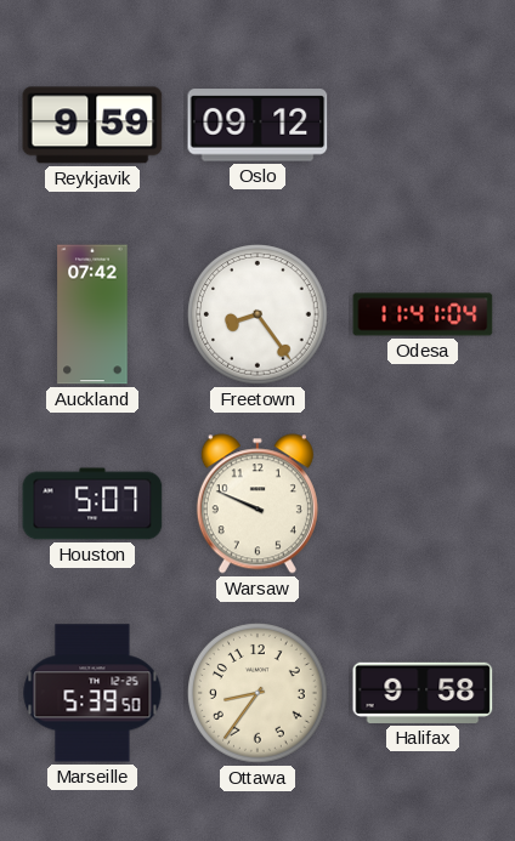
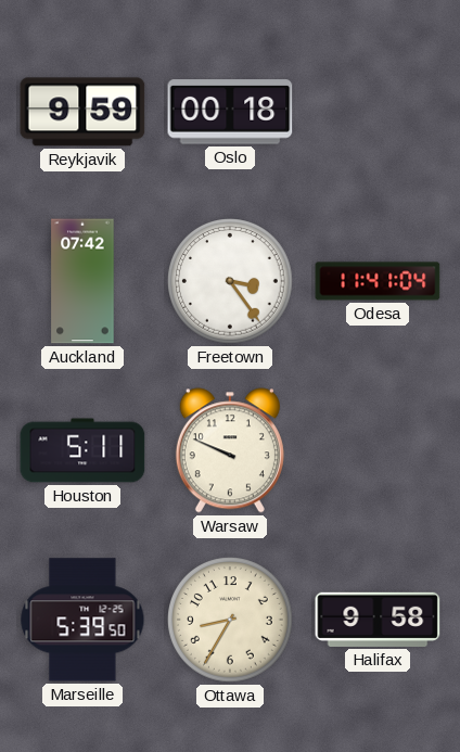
Oslo: 09:12 -> 00:18
Freetown: 8:24 -> 3:24
Houston: 5:07 -> 5:11
Ottawa: 8:36 -> 8:35
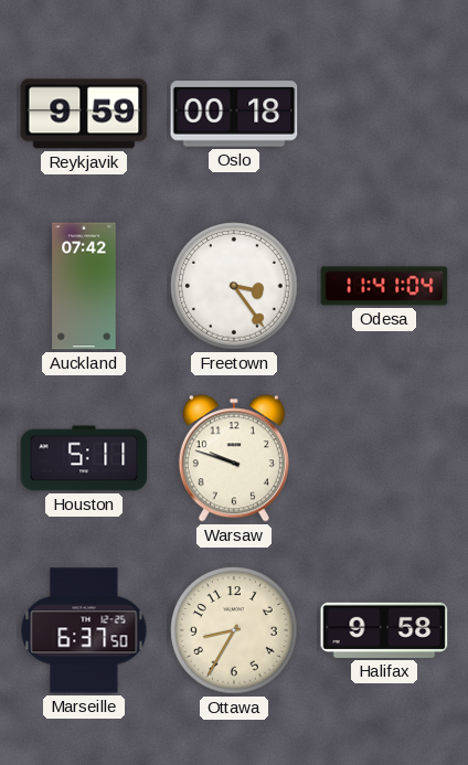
Warsaw: 9:49 -> 9:48
Marseille: 5:39 -> 6:37
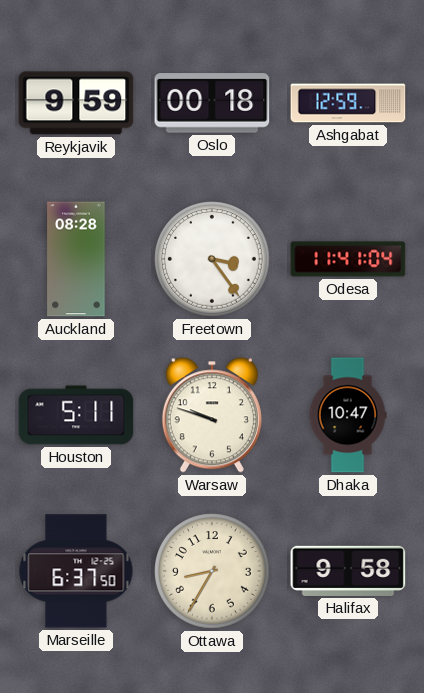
Ashgabat: none -> 12:59
Auckland: 07:42 -> 08:28
Dhaka: none -> 10:47
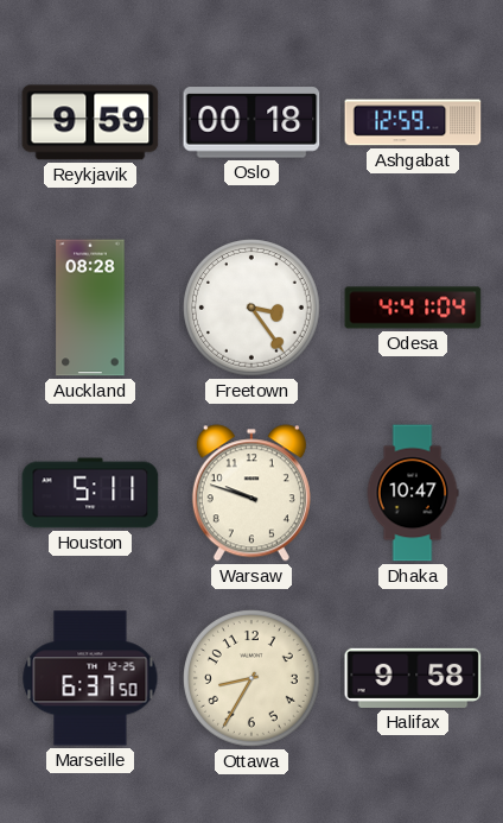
Odesa: 11:41 -> 4:41
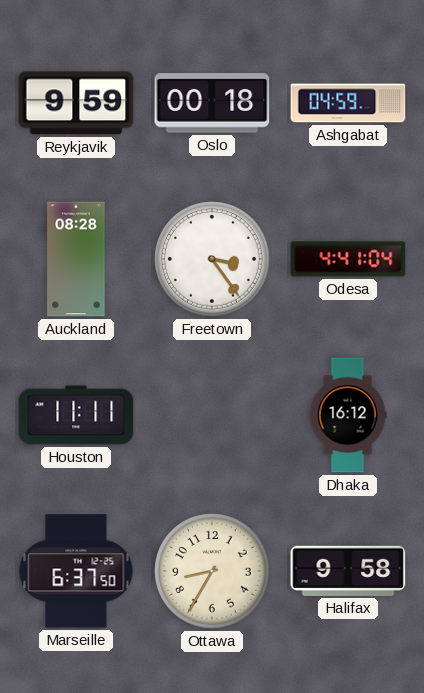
Ashgabat: 12:59 -> 04:59
Houston: 5:11 -> 11:11
Warsaw: 9:48 -> none
Dhaka: 10:47 -> 16:12
